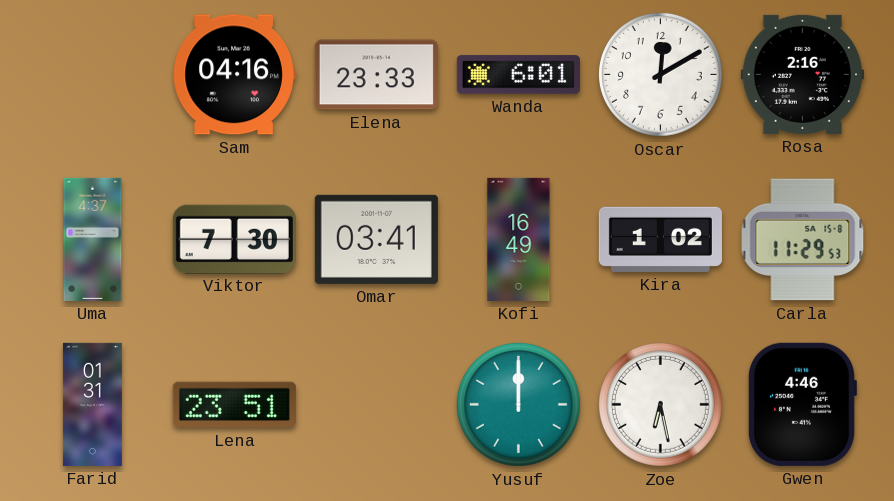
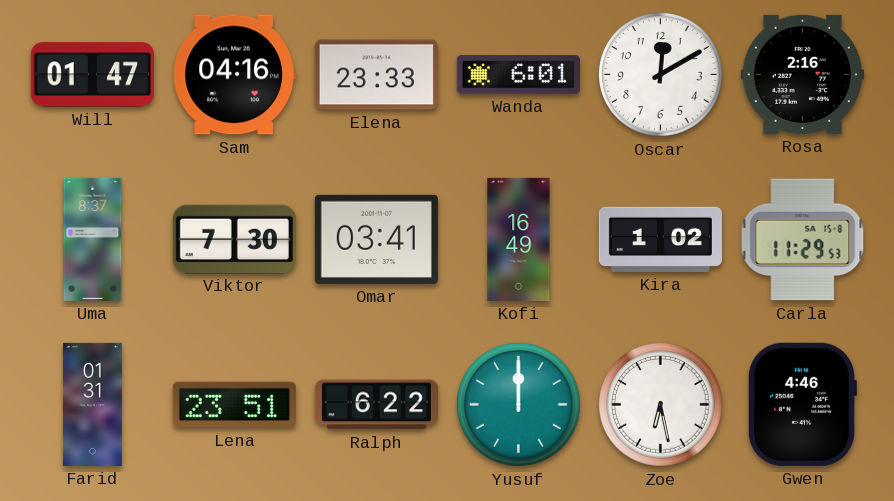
Will: none -> 01:47
Uma: 4:37 -> 8:37
Ralph: none -> 6:22
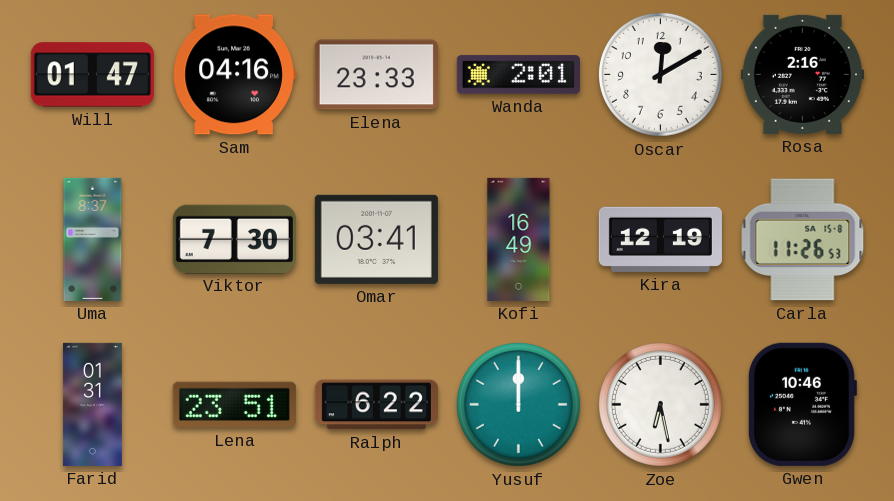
Wanda: 6:01 -> 2:01
Kira: 1:02 -> 12:19
Carla: 11:29 -> 11:26
Gwen: 4:46 -> 10:46
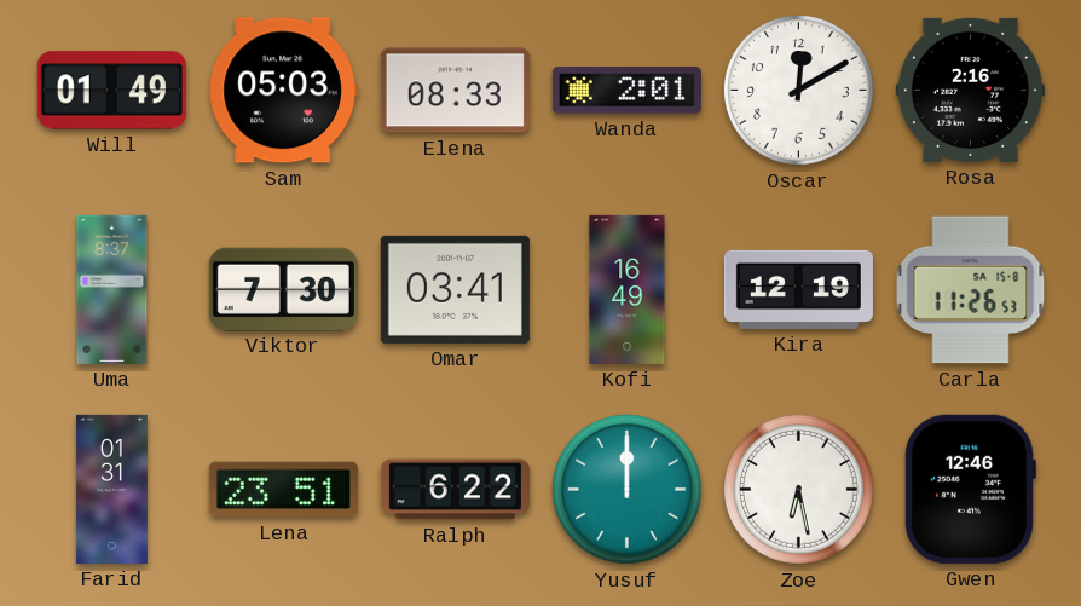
Will: 01:47 -> 01:49
Sam: 04:16 -> 05:03
Elena: 23:33 -> 08:33
Gwen: 10:46 -> 12:46
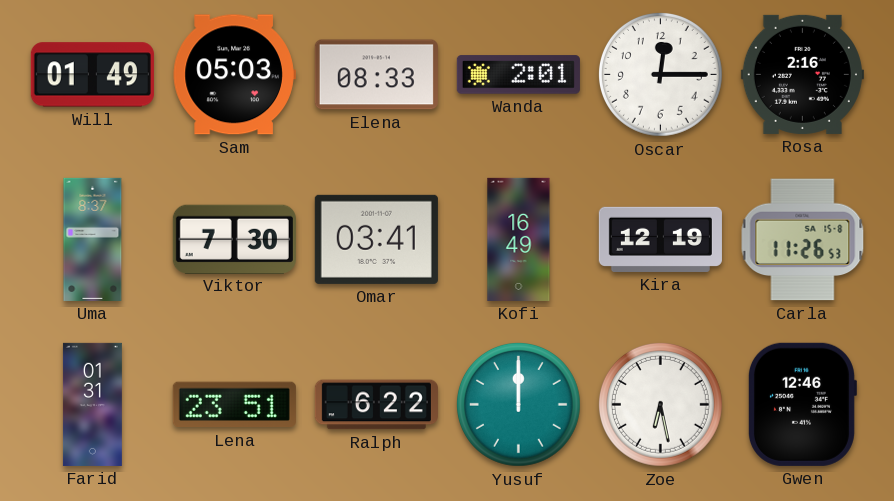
Oscar: 12:10 -> 12:15
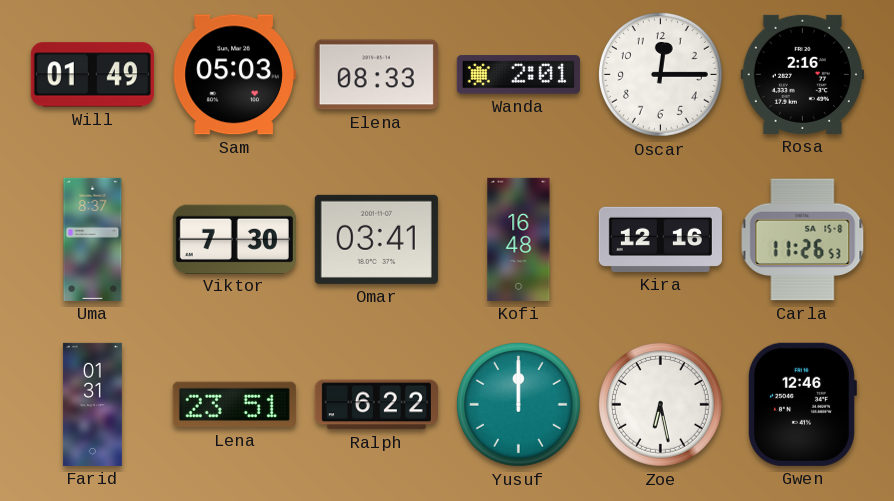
Kofi: 16:49 -> 16:48
Kira: 12:19 -> 12:16
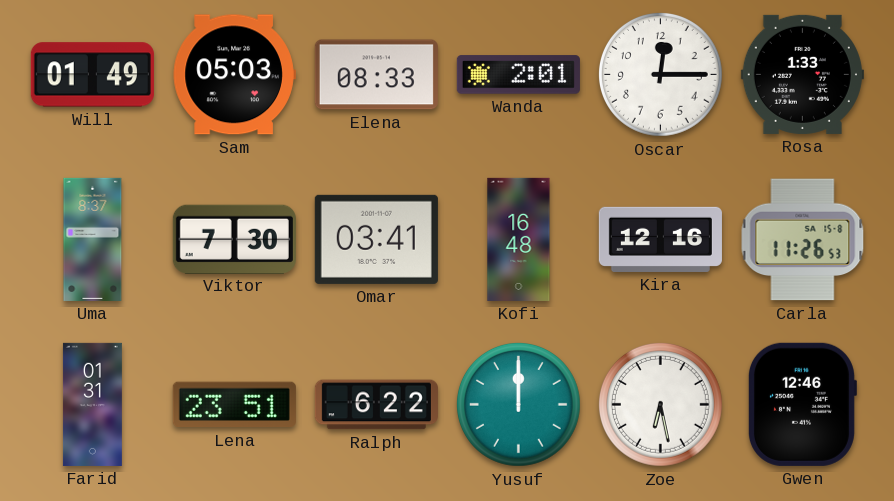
Rosa: 2:16 -> 1:33
